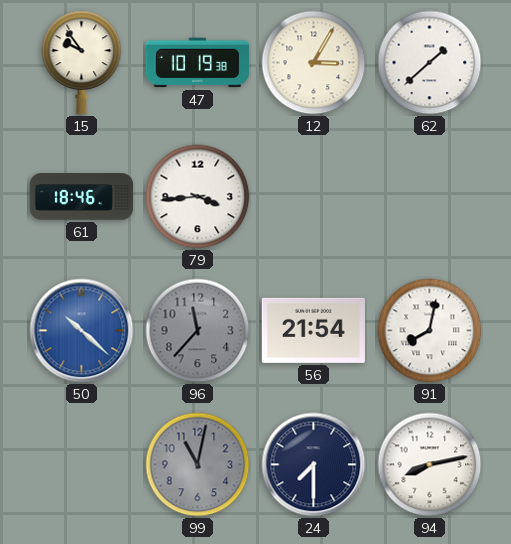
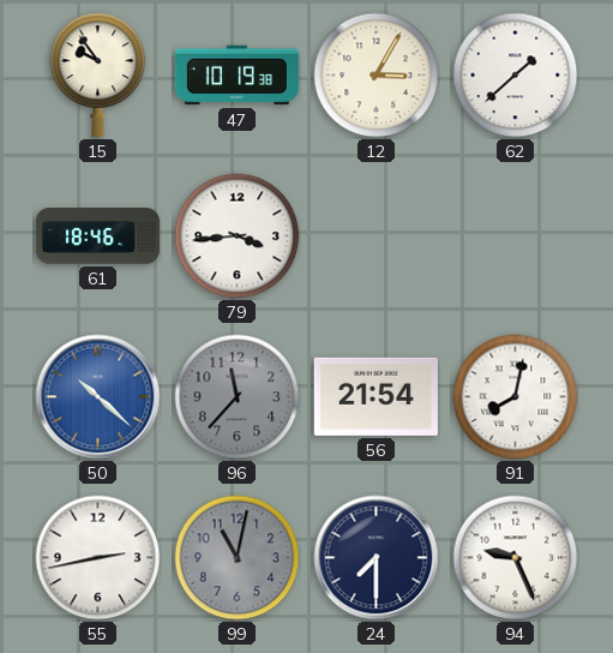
55: none -> 2:43
94: 8:13 -> 9:26
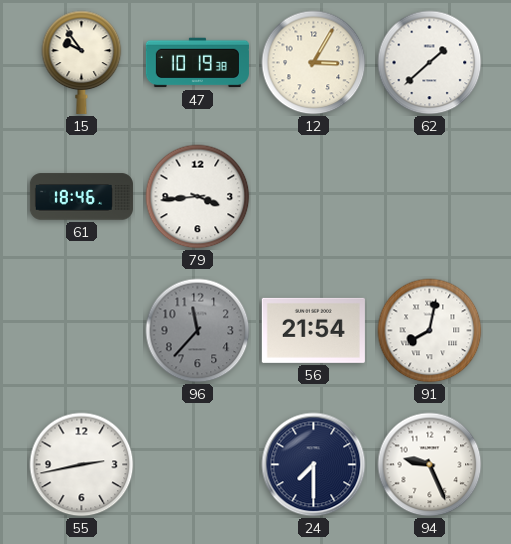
50: 10:22 -> none
99: 11:02 -> none
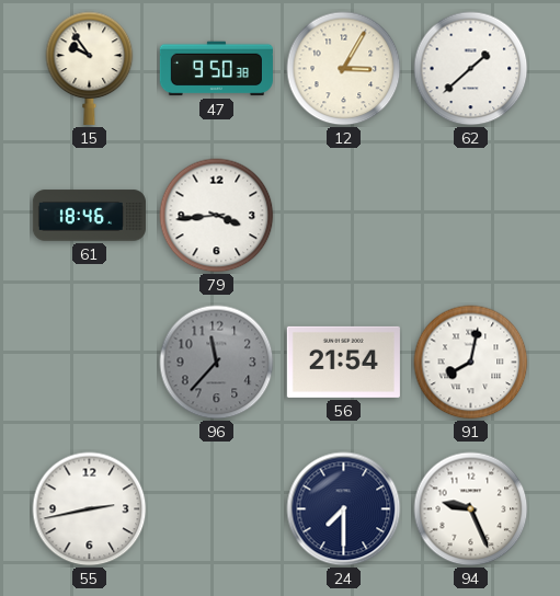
47: 10:19 -> 9:50
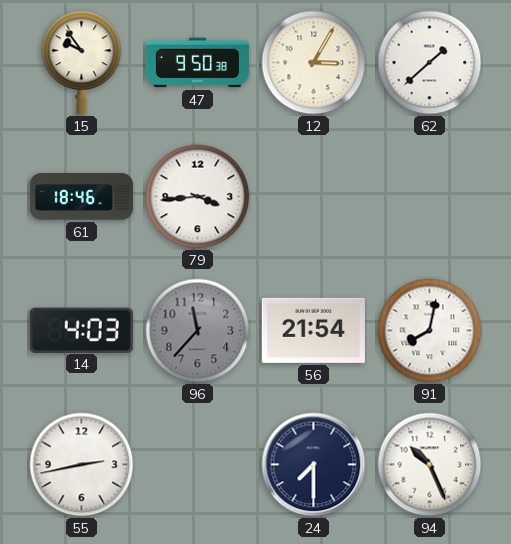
14: none -> 4:03
94: 9:26 -> 10:26
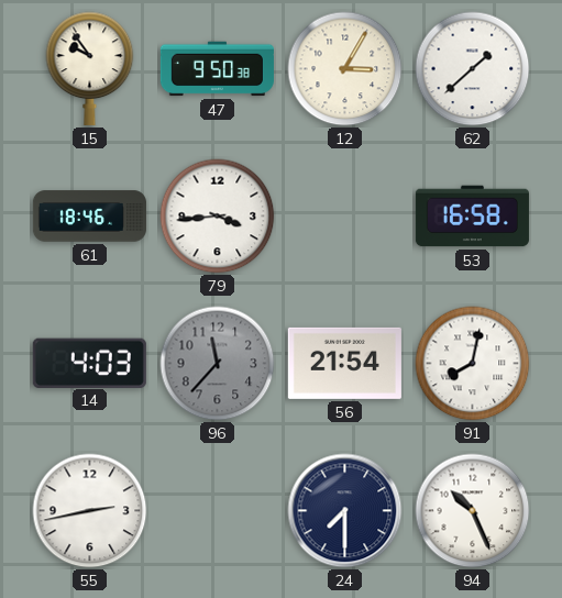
53: none -> 16:58
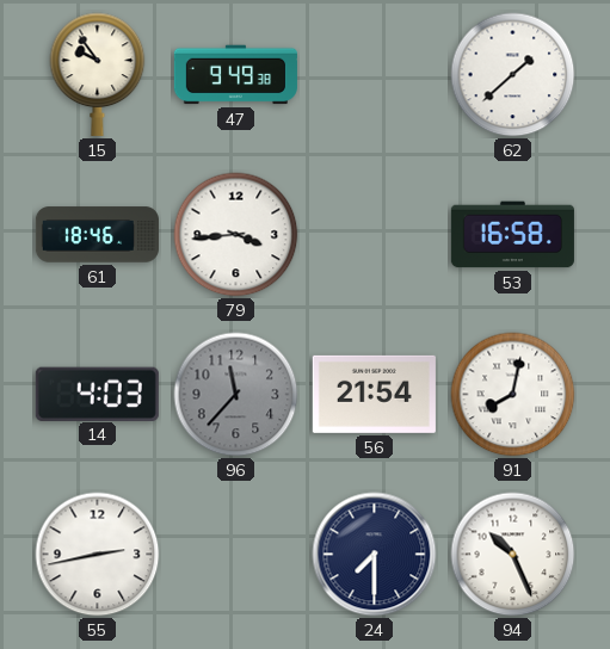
47: 9:50 -> 9:49
12: 3:05 -> none
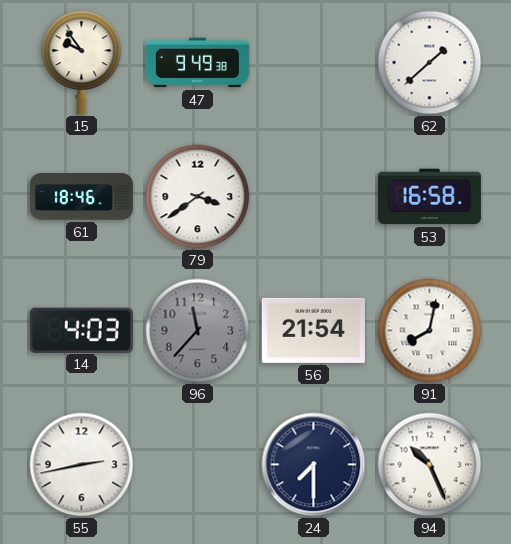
79: 3:44 -> 3:39
